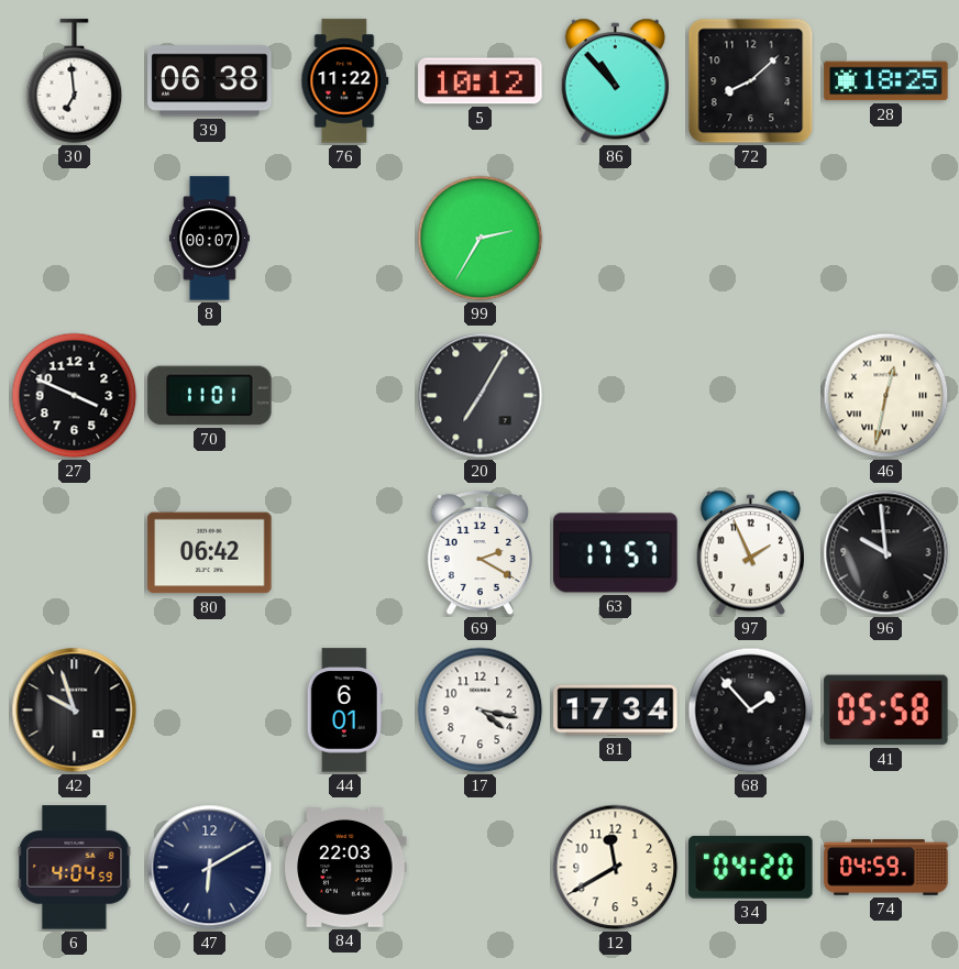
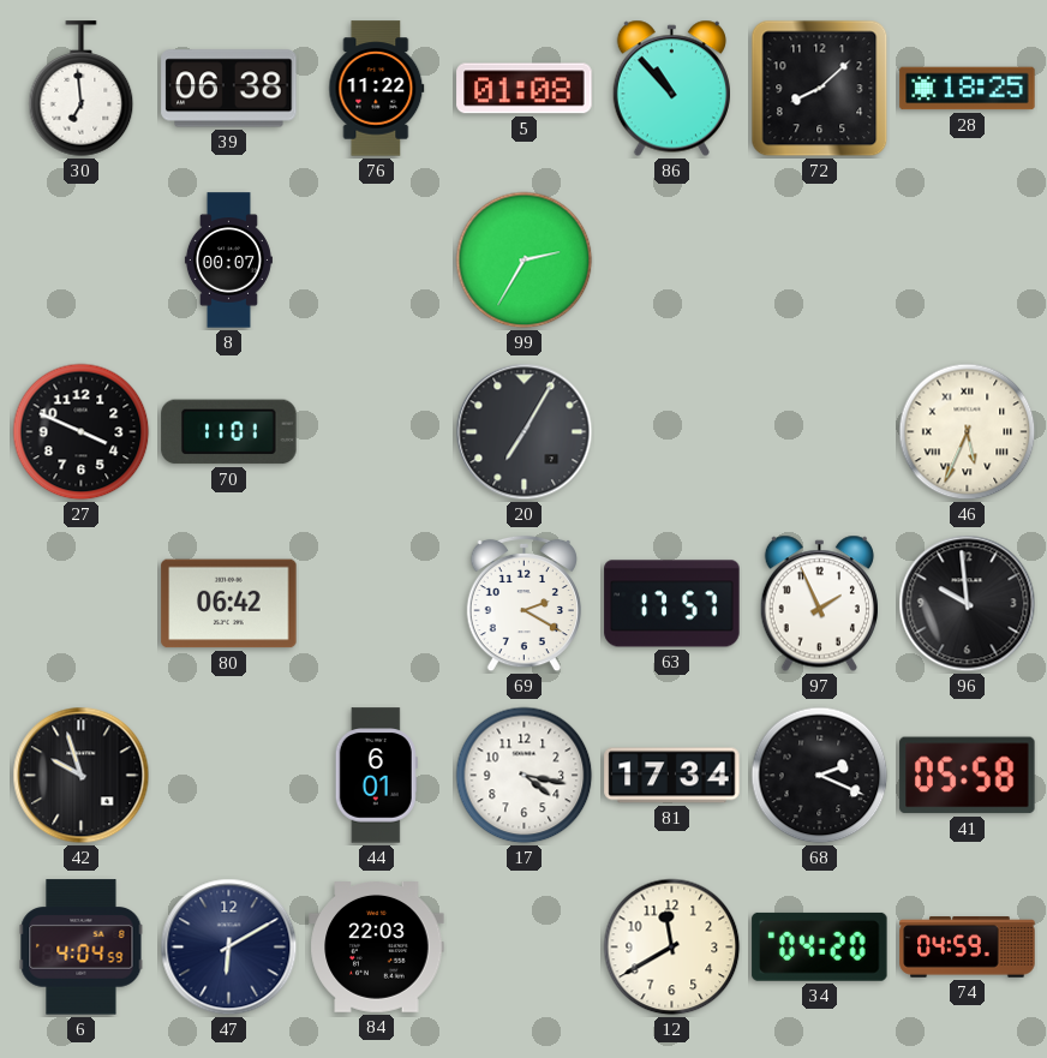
5: 10:12 -> 01:08
46: 12:32 -> 5:34
68: 1:53 -> 2:19
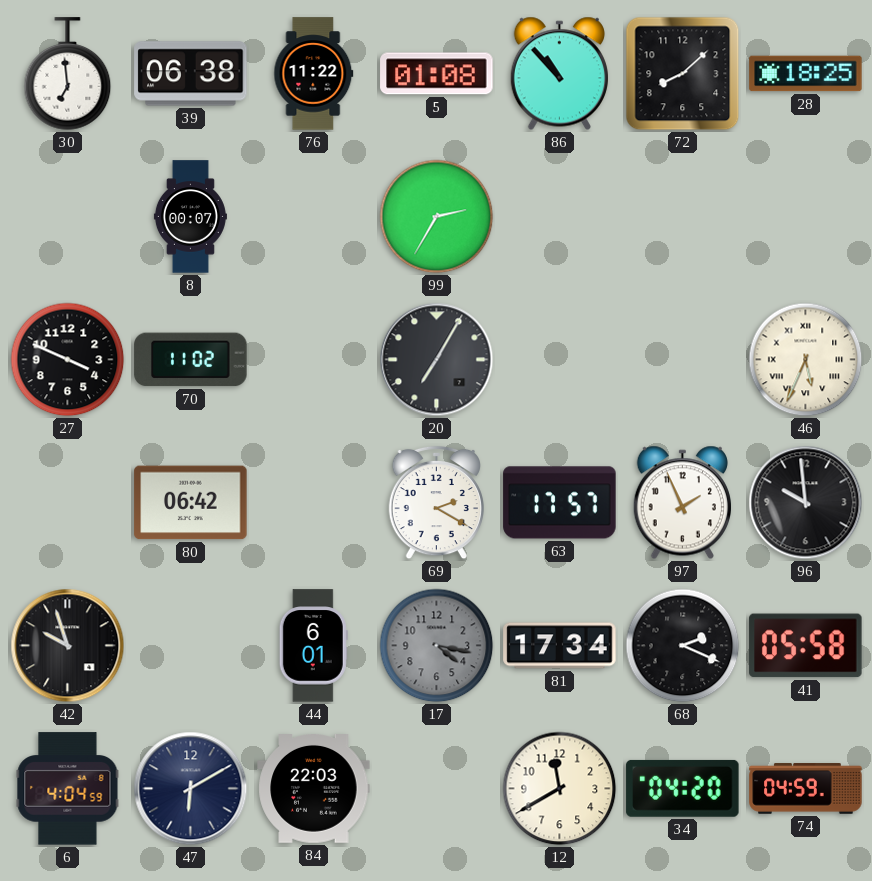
70: 11:01 -> 11:02
17 dial: white -> grey
